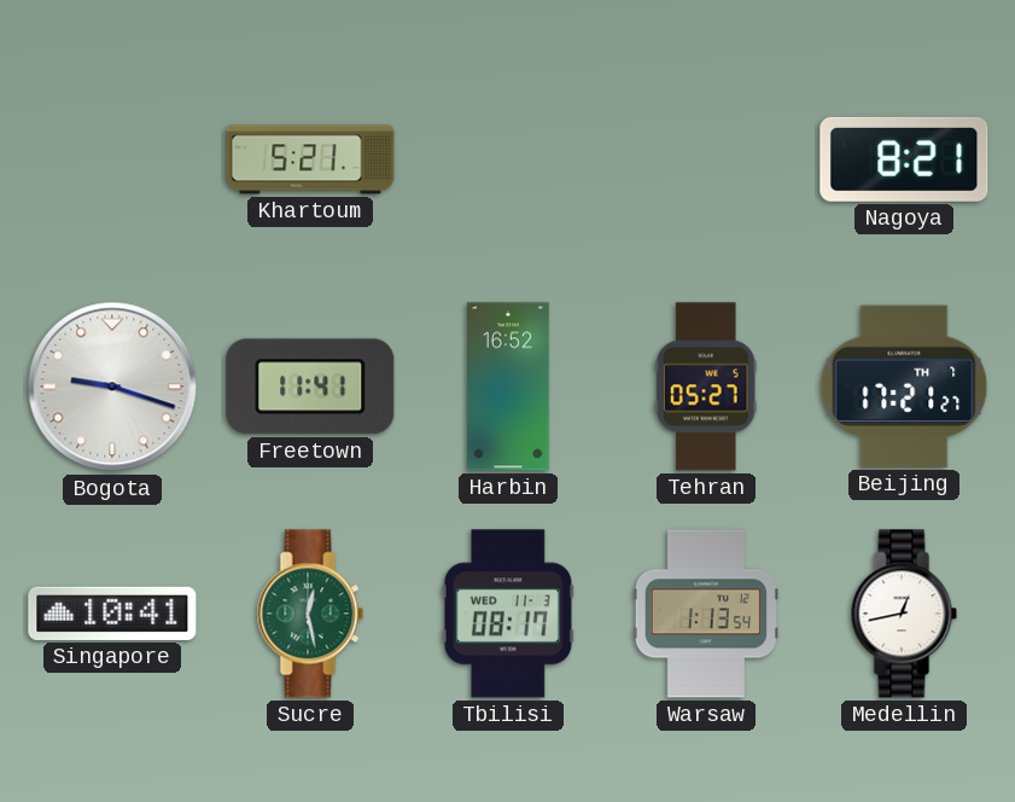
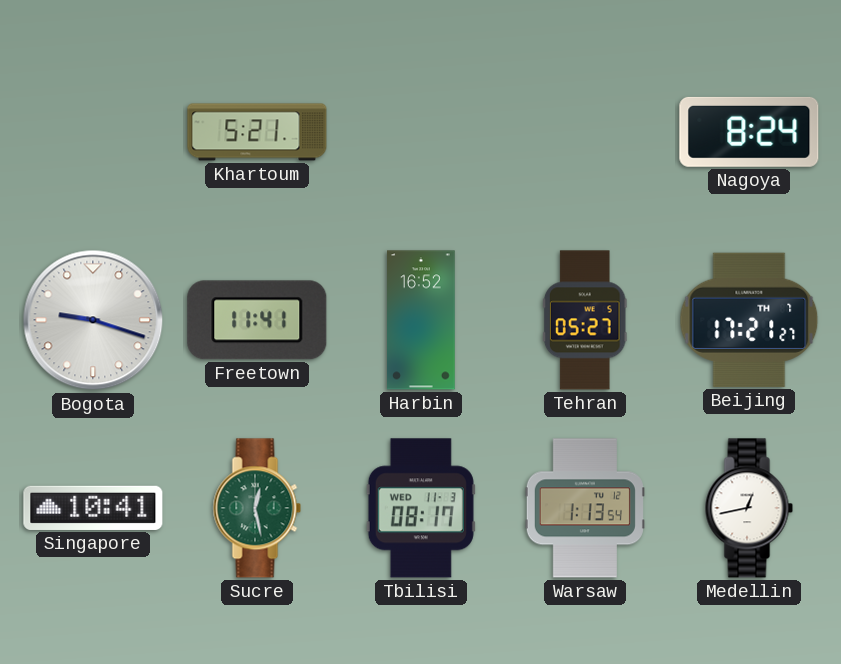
Nagoya: 8:21 -> 8:24
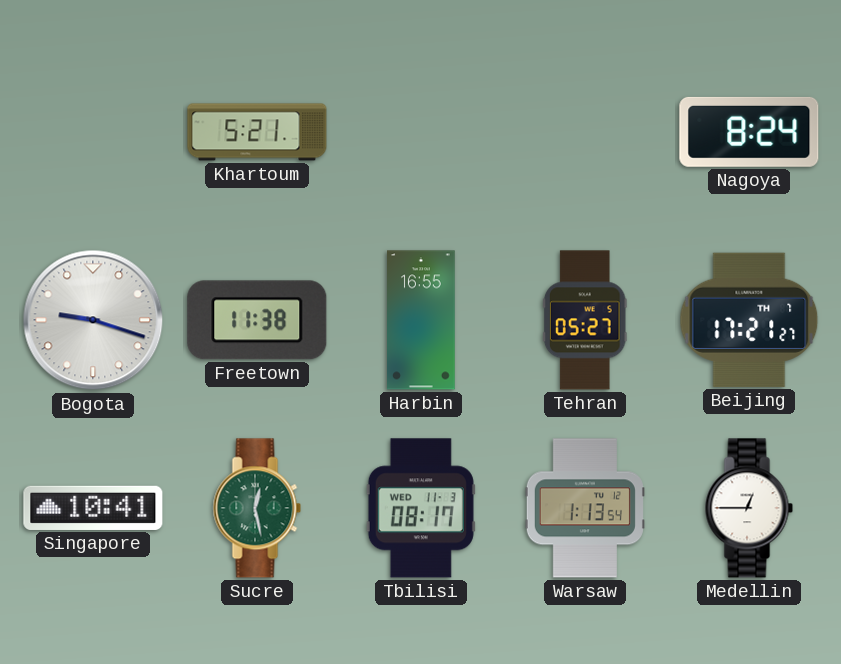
Freetown: 11:41 -> 11:38
Harbin: 16:52 -> 16:55
Medellin: 12:43 -> 12:45
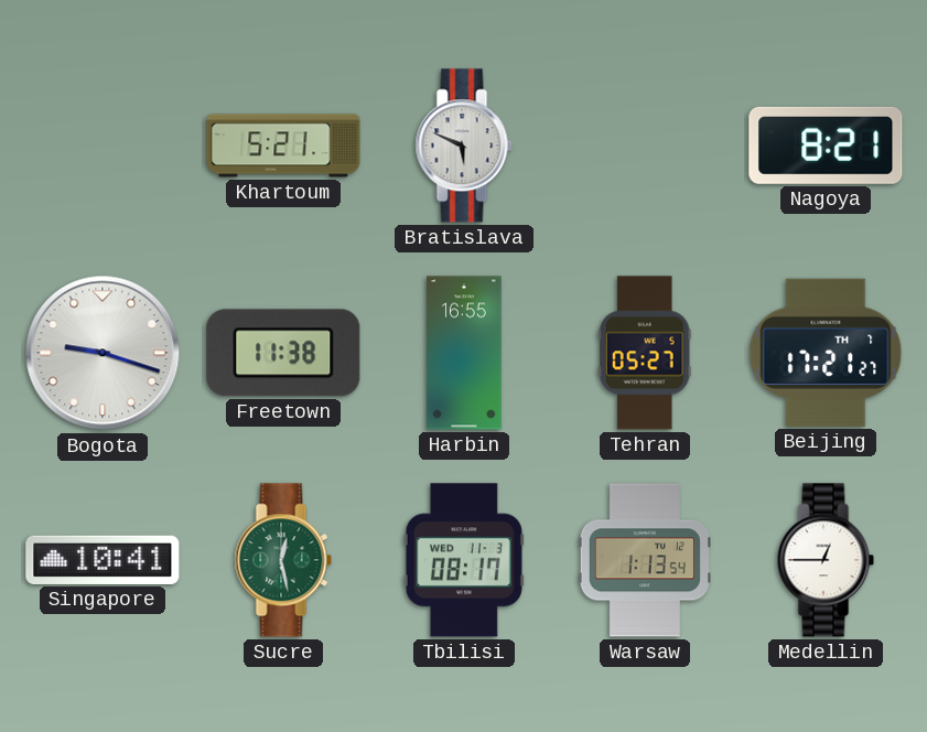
Bratislava: none -> 5:49
Nagoya: 8:24 -> 8:21
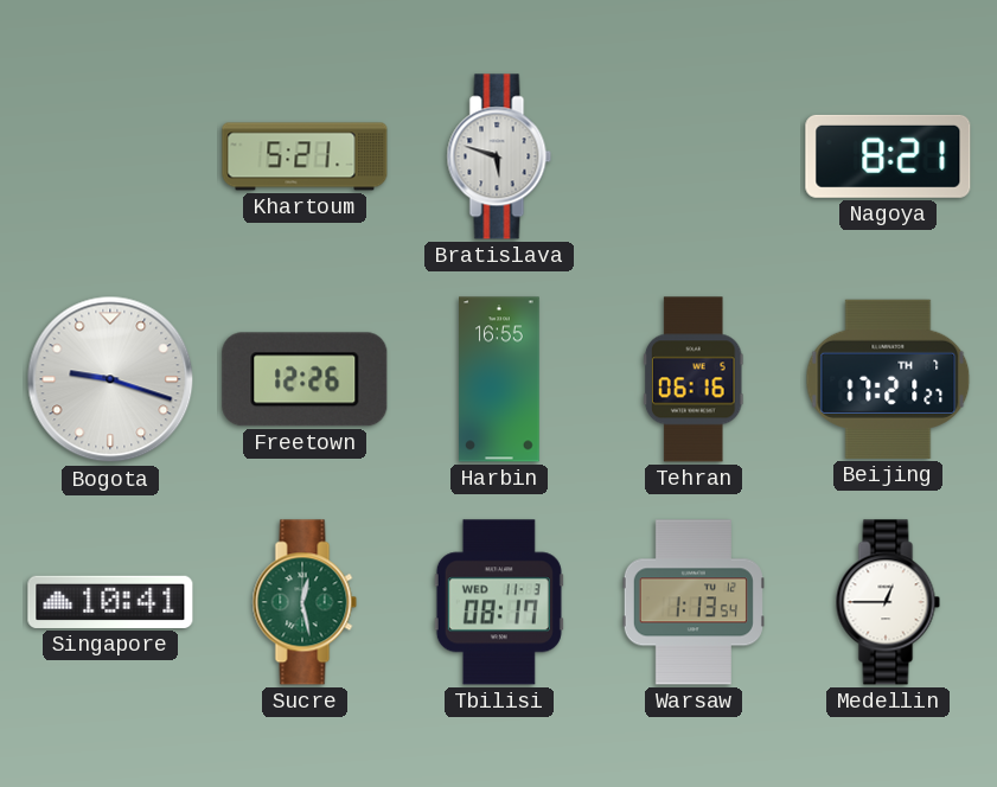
Bratislava: 5:49 -> 5:48
Freetown: 11:38 -> 12:26
Tehran: 05:27 -> 06:16
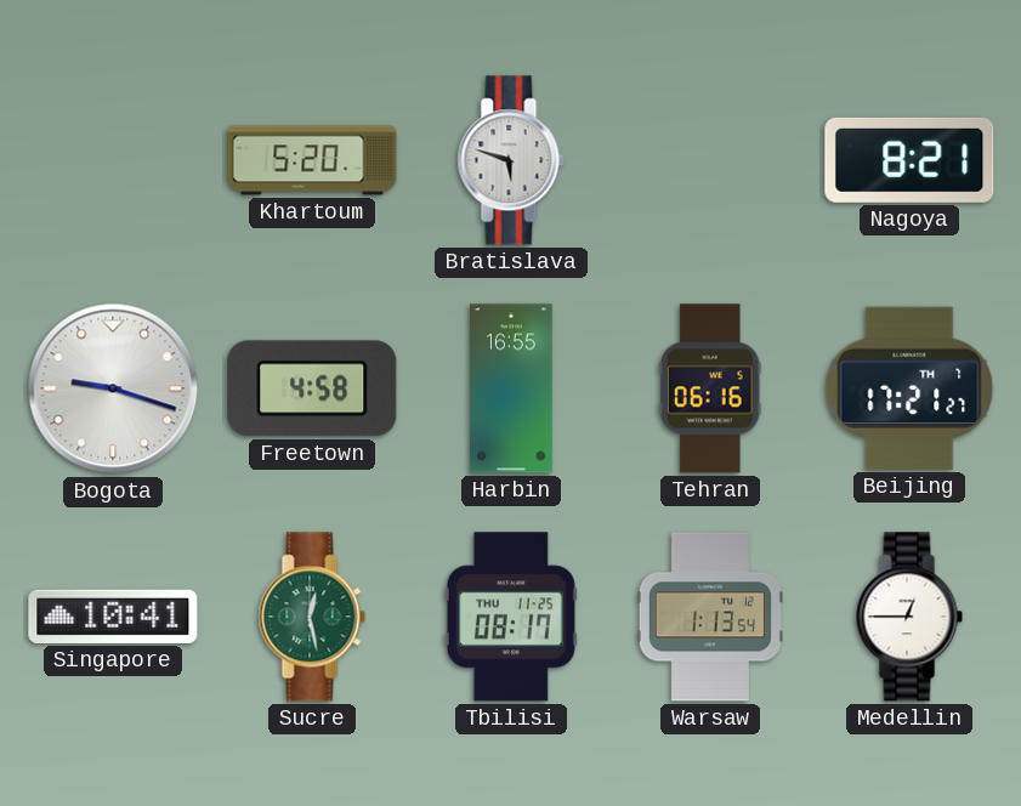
Khartoum: 5:21 -> 5:20
Freetown: 12:26 -> 4:58
Tbilisi date: WED 11-3 -> THU 11-25
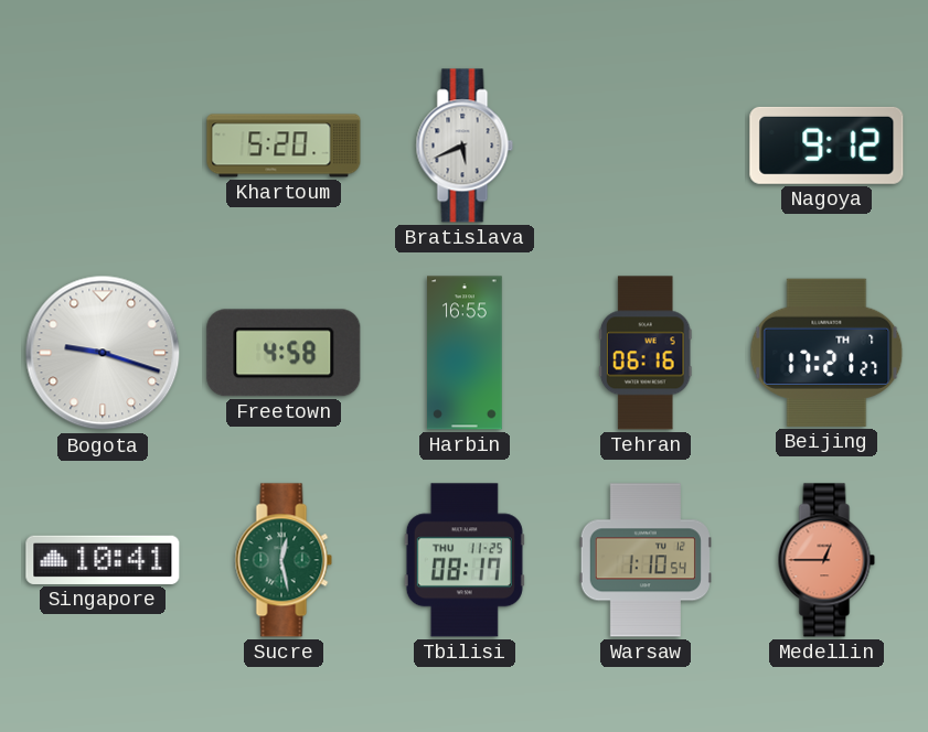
Bratislava: 5:48 -> 5:41
Nagoya: 8:21 -> 9:12
Warsaw: 1:13 -> 1:10
Medellin dial: white -> salmon
